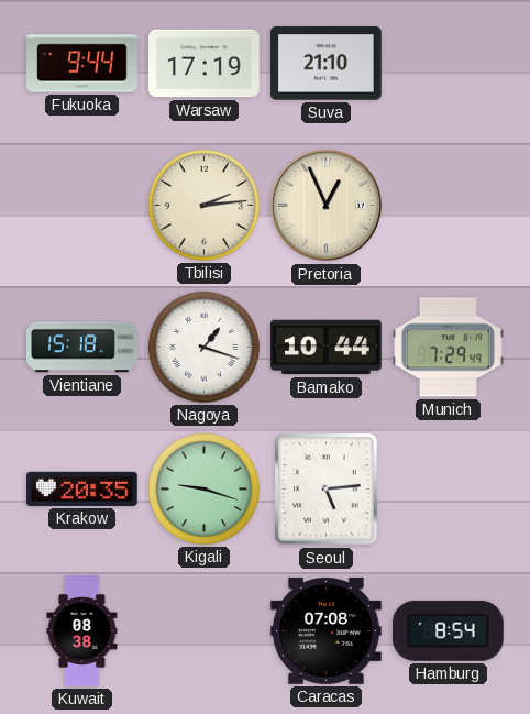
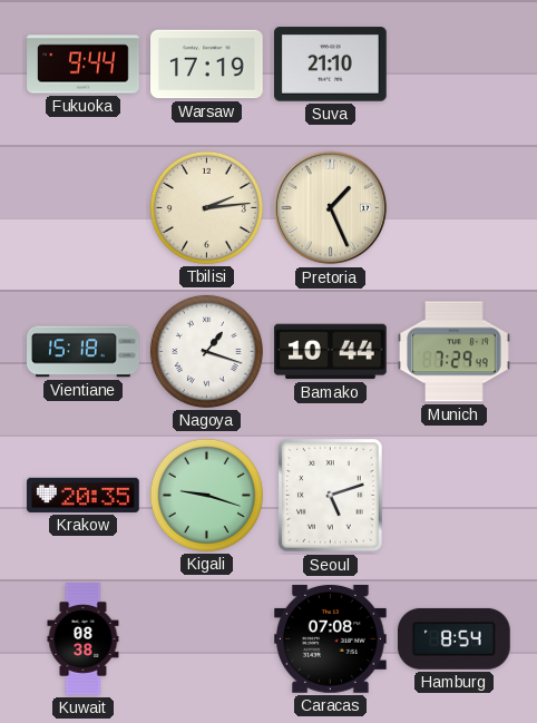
Pretoria: 12:56 -> 1:26
Seoul: 5:14 -> 5:12
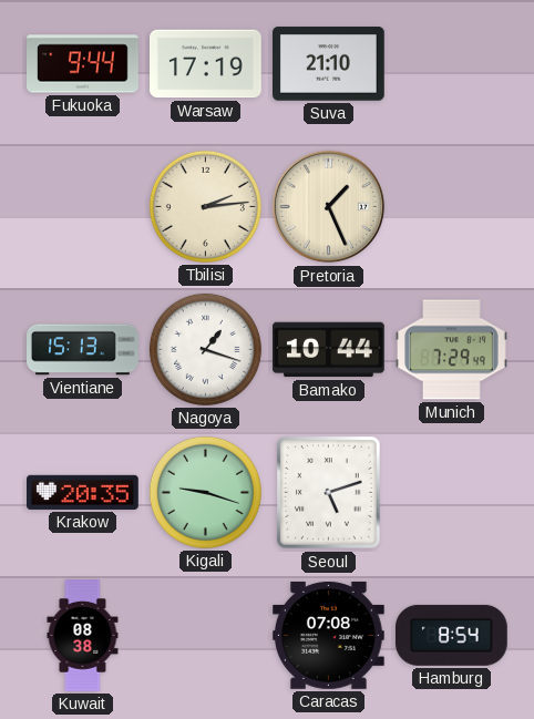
Vientiane: 15:18 -> 15:13
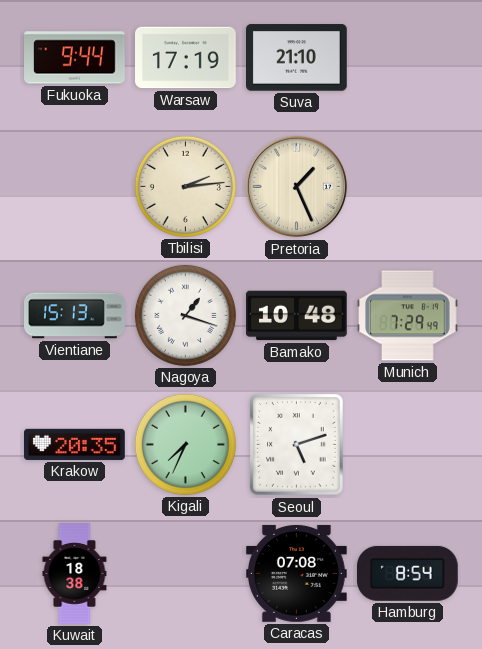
Bamako: 10:44 -> 10:48
Kigali: 9:18 -> 7:34
Kuwait: 08:38 -> 18:38
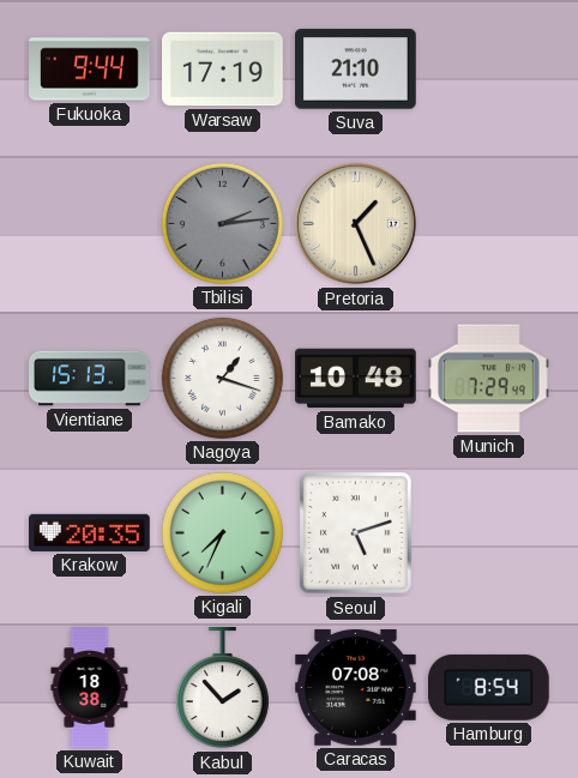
Tbilisi dial: cream -> grey
Kabul: none -> 1:53
